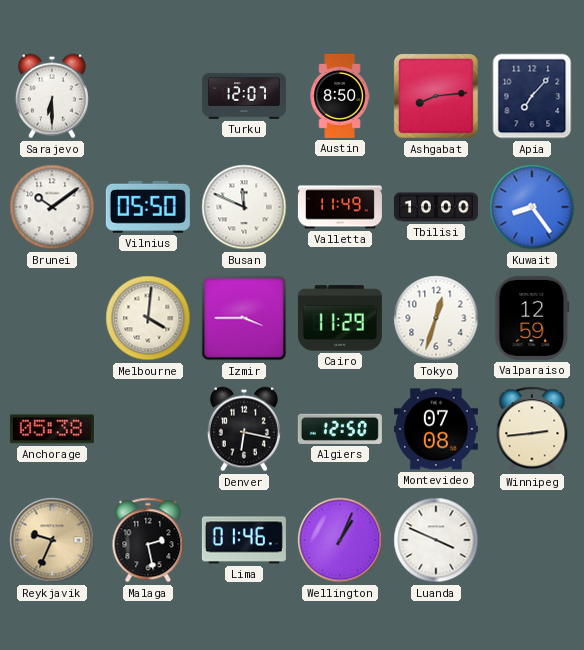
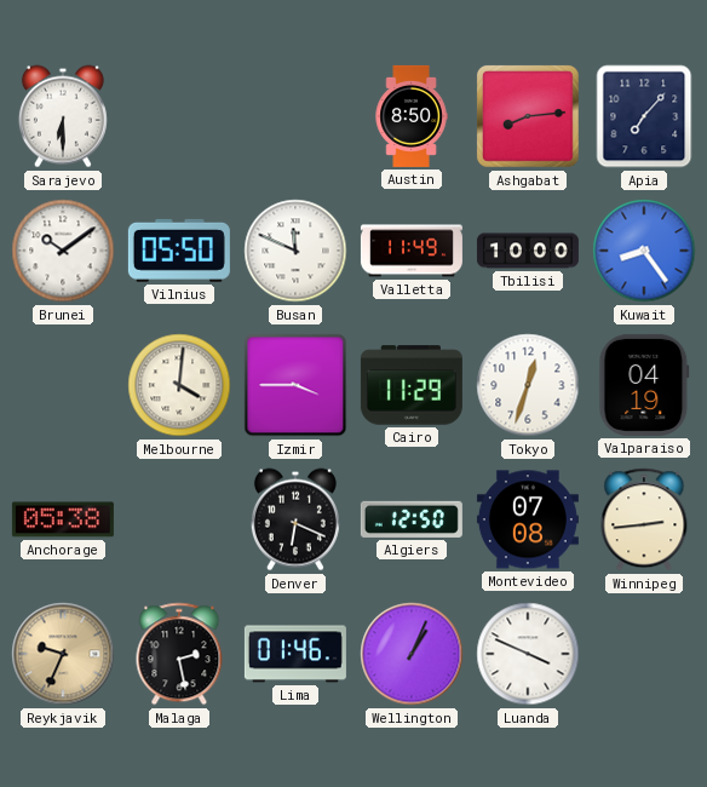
Turku: 12:07 -> none
Valparaiso: 12:59 -> 04:19
Denver: 6:17 -> 6:19
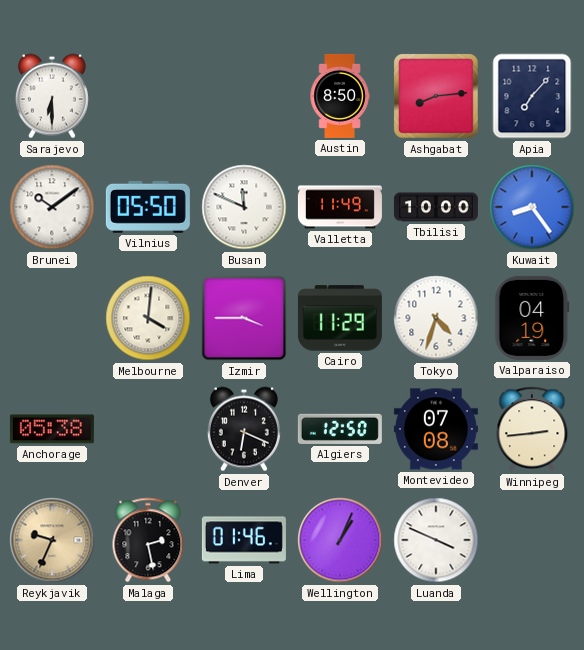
Tokyo: 12:33 -> 4:33
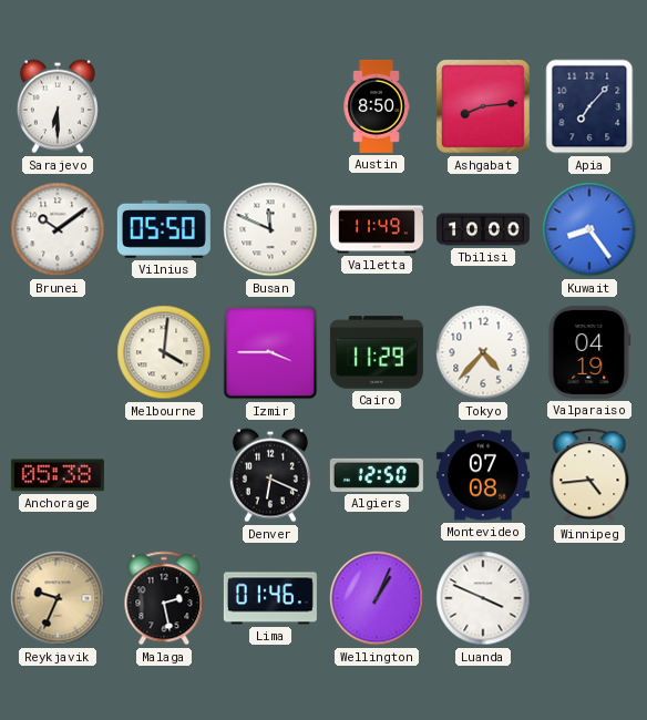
Tokyo: 4:33 -> 4:37
Winnipeg: 2:44 -> 4:44
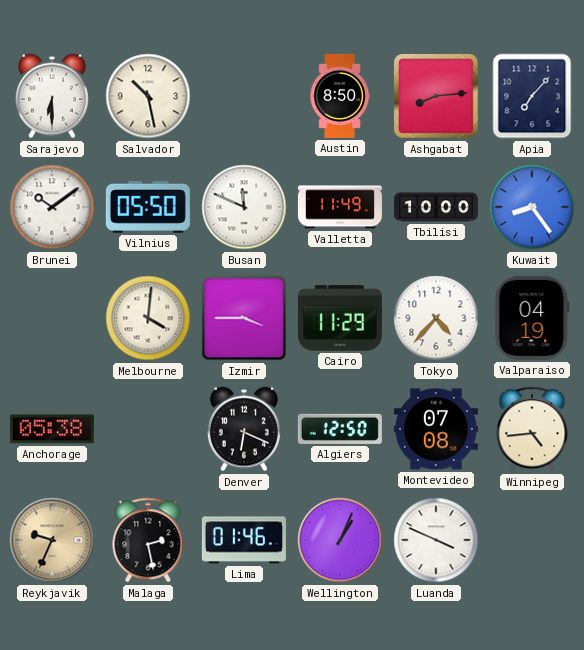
Salvador: none -> 10:28
